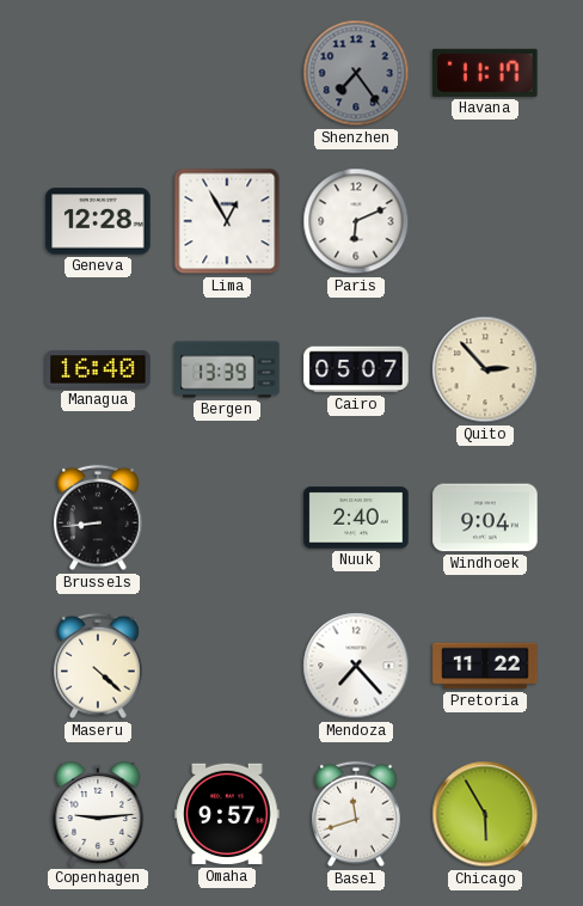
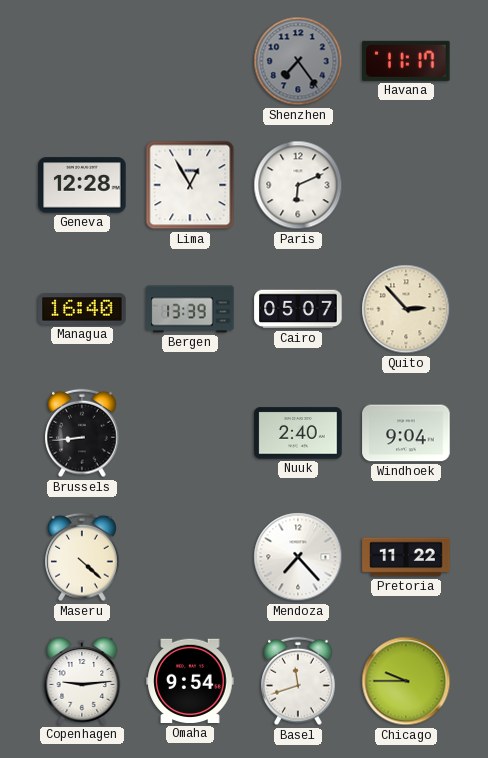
Omaha: 9:57 -> 9:54
Chicago: 5:55 -> 9:45
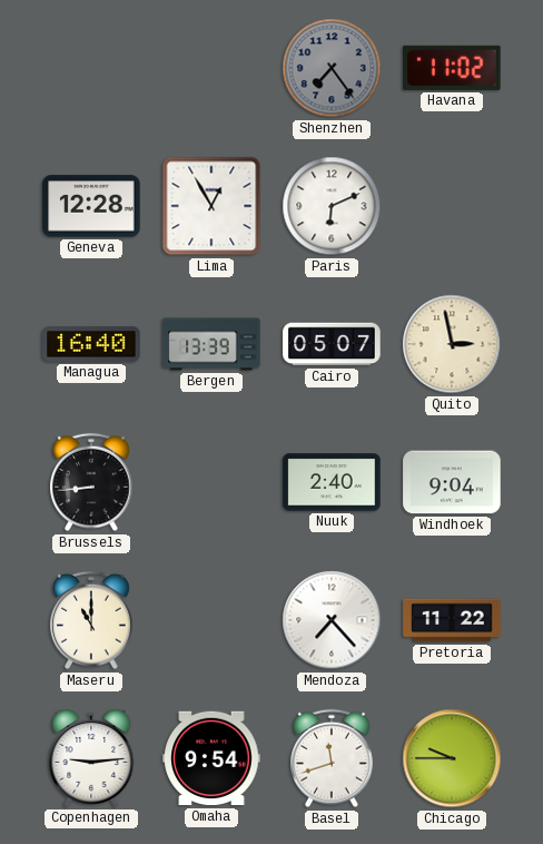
Havana: 11:17 -> 11:02
Quito: 2:53 -> 2:58
Maseru: 4:22 -> 11:00
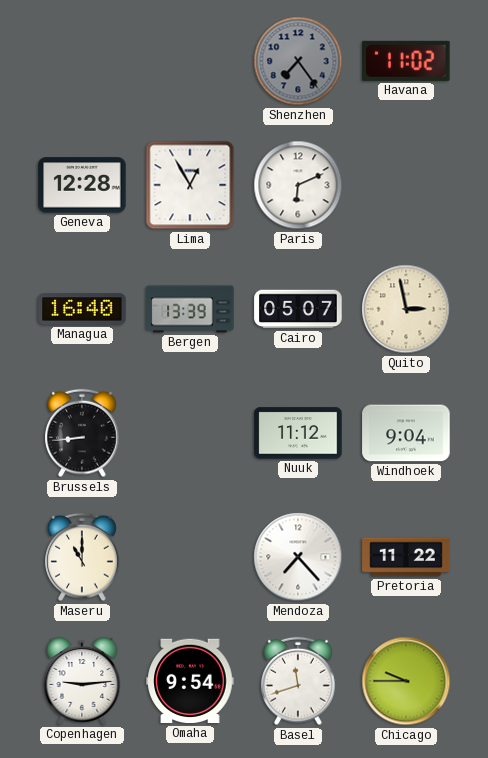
Nuuk: 2:40 -> 11:12
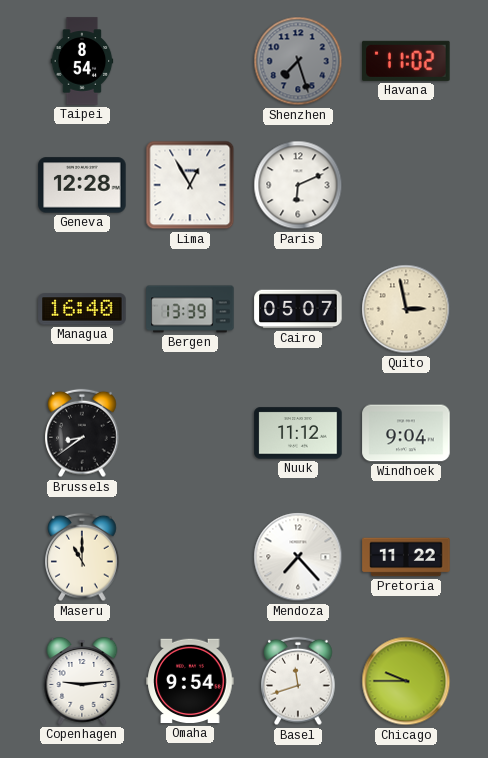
Taipei: none -> 8:54
Shenzhen: 7:24 -> 7:27
Brussels: 8:44 -> 8:39
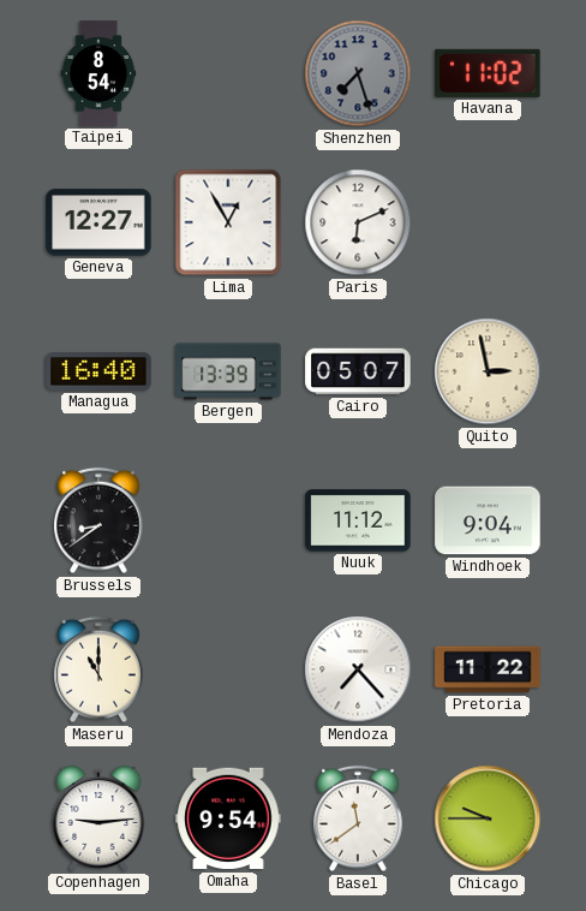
Geneva: 12:28 -> 12:27
Basel: 11:42 -> 11:39
